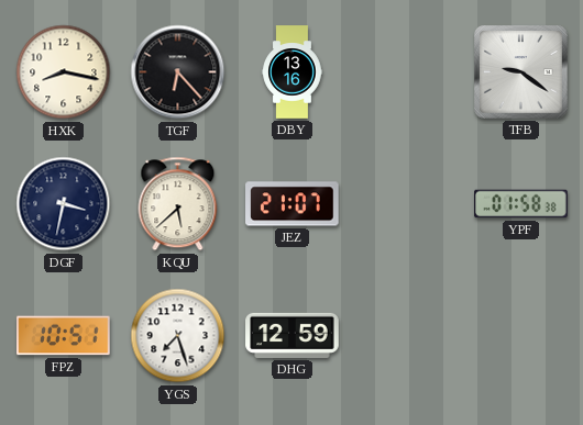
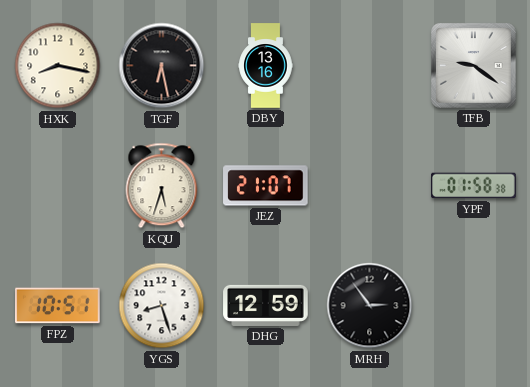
TGF: 6:23 -> 6:28
DGF: 3:32 -> none
KQU: 5:38 -> 5:33
YGS: 7:27 -> 8:27
MRH: none -> 2:54
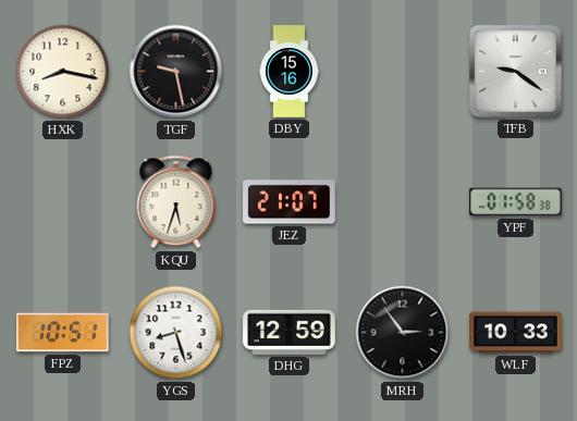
TGF: 6:28 -> 9:28
DBY: 13:16 -> 15:16
WLF: none -> 10:33
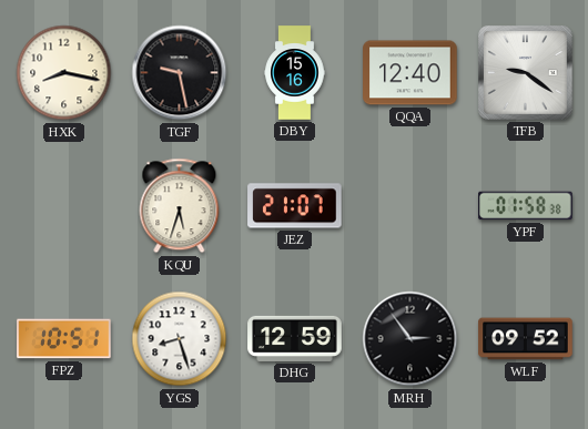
QQA: none -> 12:40
WLF: 10:33 -> 09:52
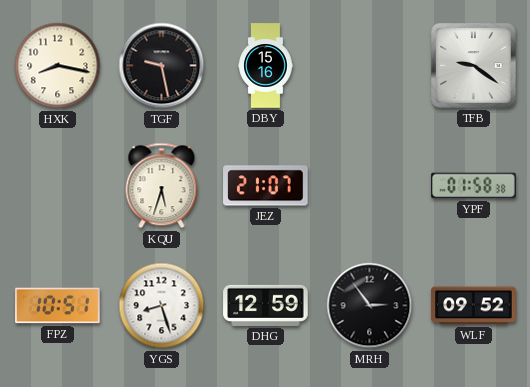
QQA: 12:40 -> none
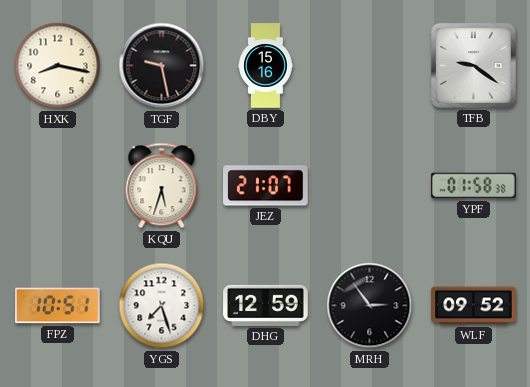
YGS: 8:27 -> 7:27
